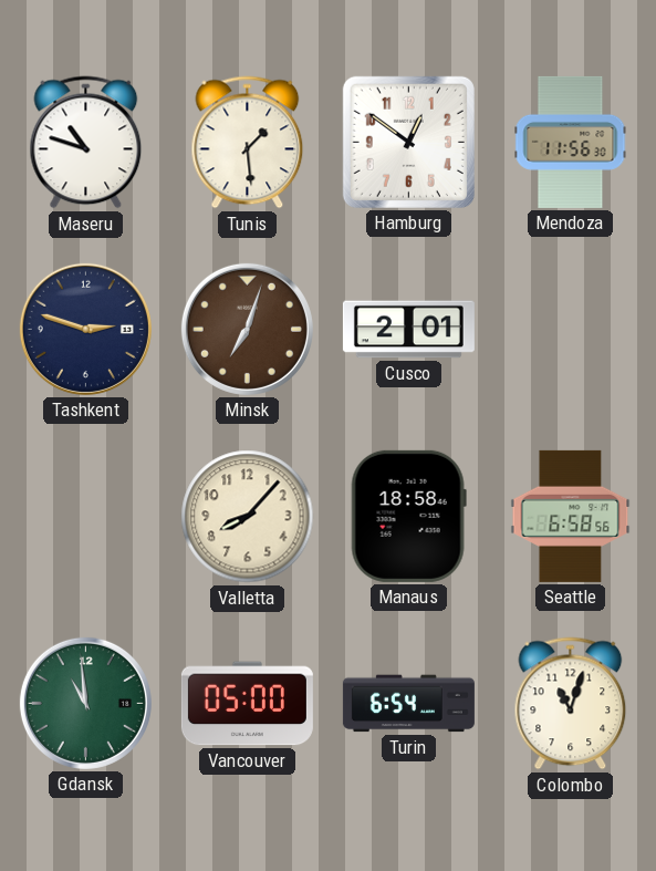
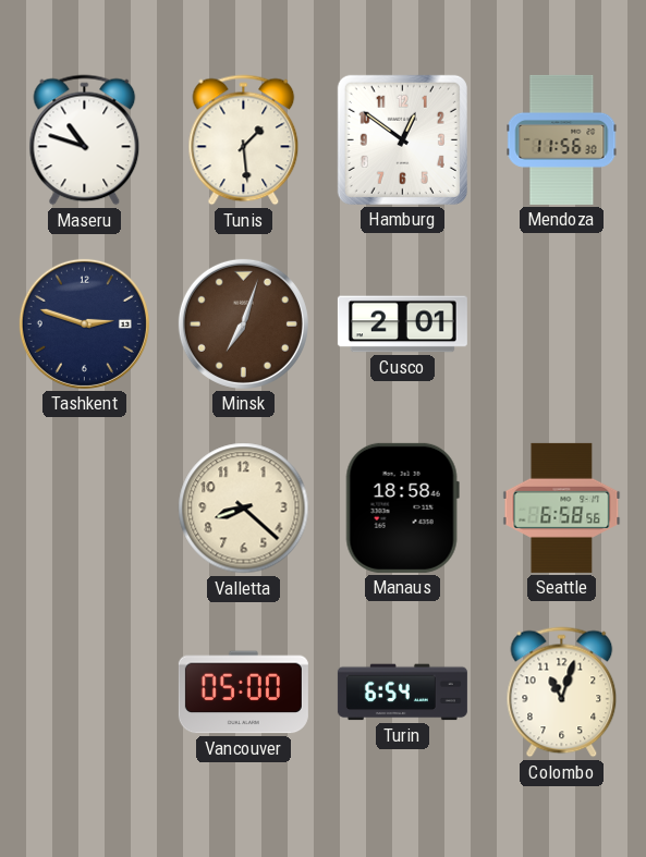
Valletta: 8:07 -> 8:22
Gdansk: 10:59 -> none
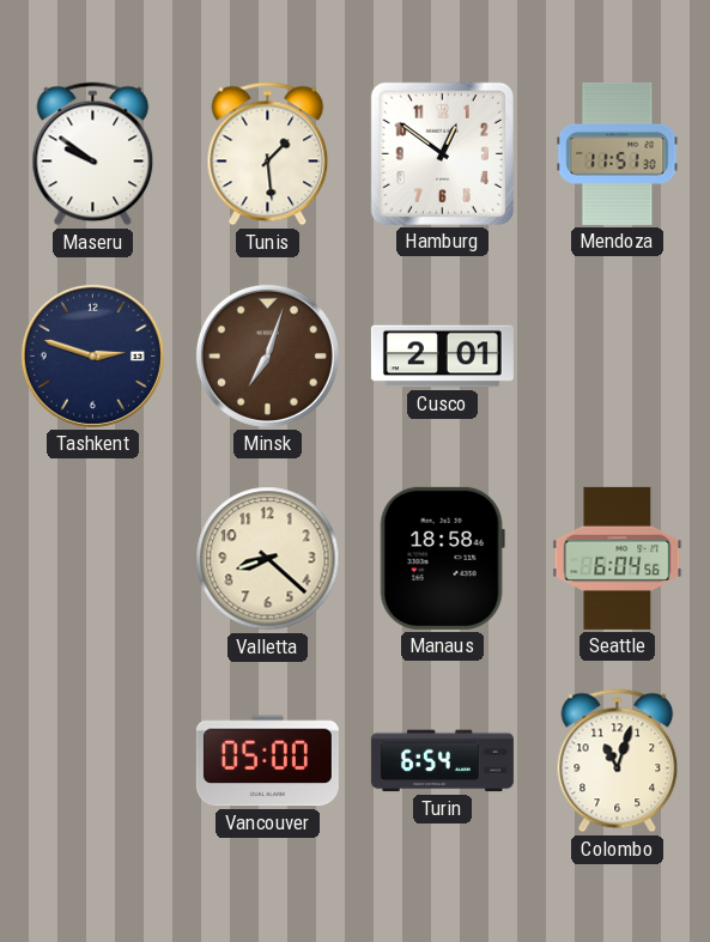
Maseru: 10:48 -> 9:51
Mendoza: 11:56 -> 11:51
Seattle: 6:58 -> 6:04
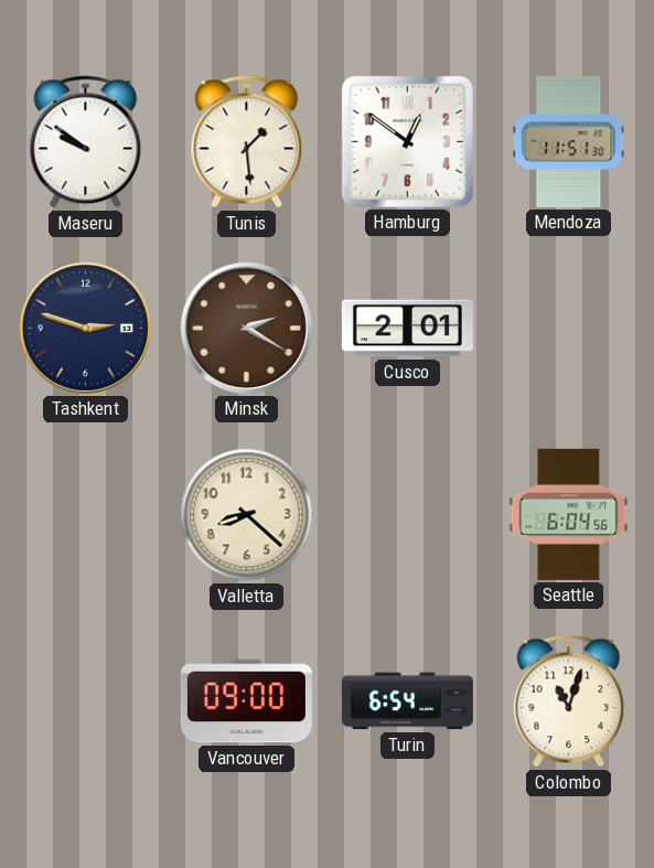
Minsk: 7:03 -> 2:20
Manaus: 18:58 -> none
Vancouver: 05:00 -> 09:00
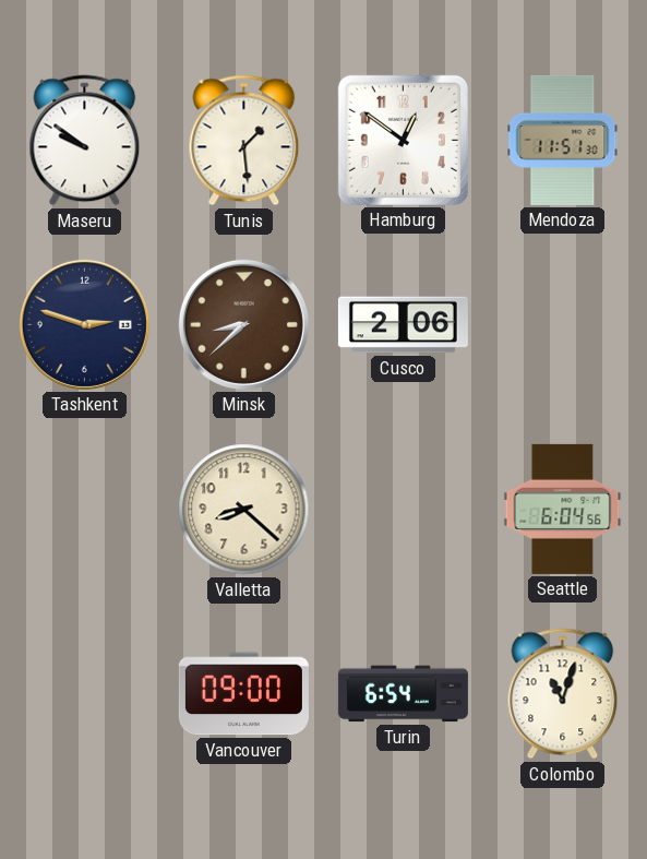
Minsk: 2:20 -> 8:38
Cusco: 2:01 -> 2:06
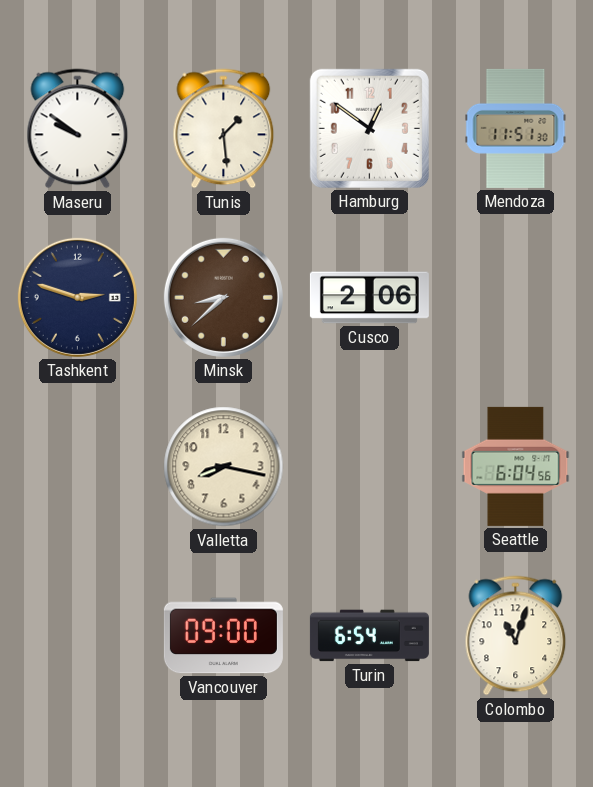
Valletta: 8:22 -> 8:17
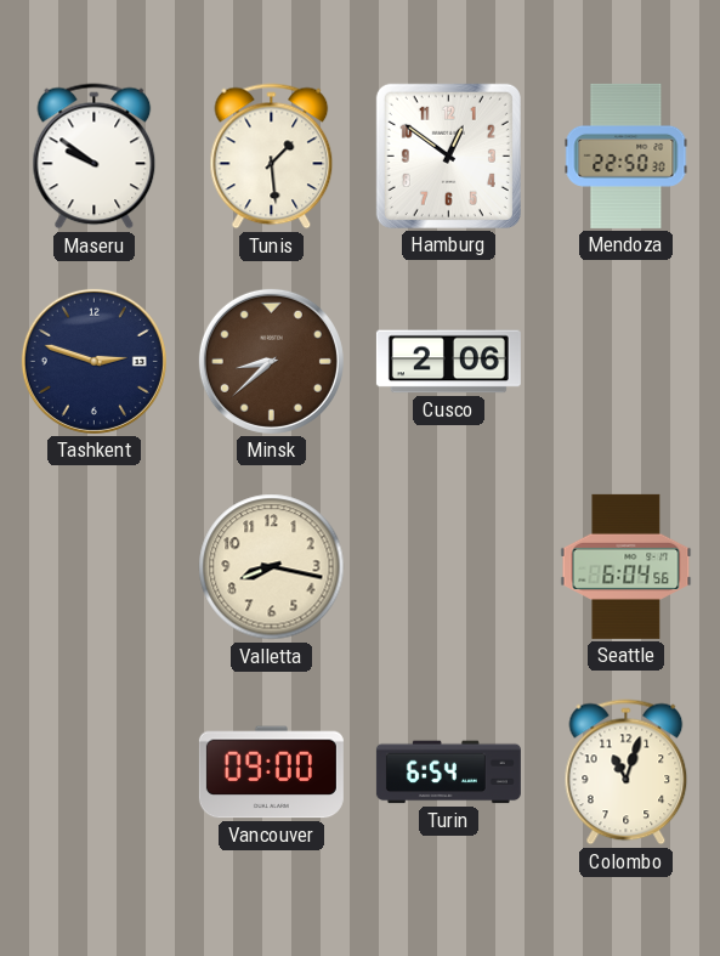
Mendoza: 11:51 -> 22:50
